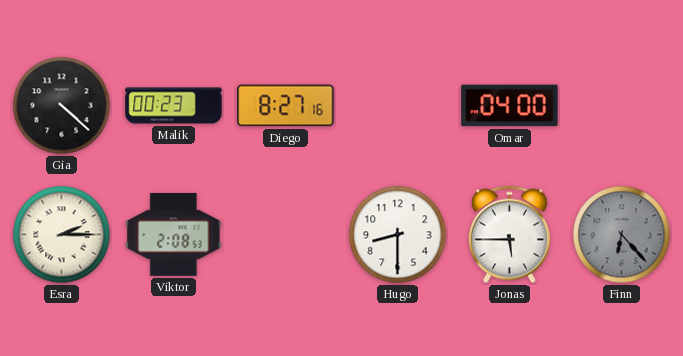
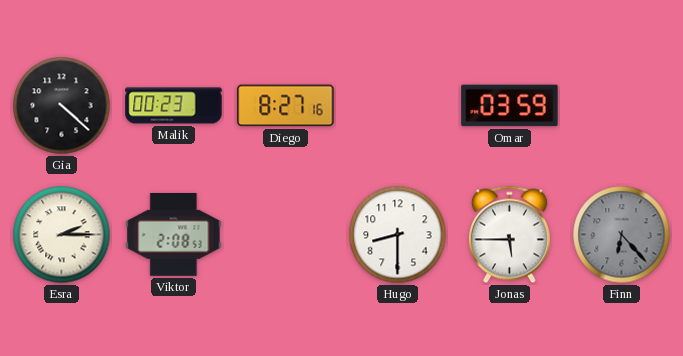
Omar: 04:00 -> 03:59
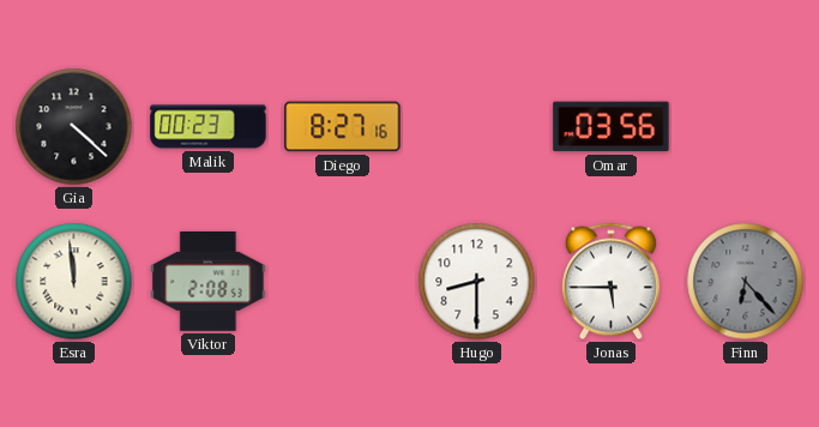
Omar: 03:59 -> 03:56
Esra: 2:15 -> 11:59
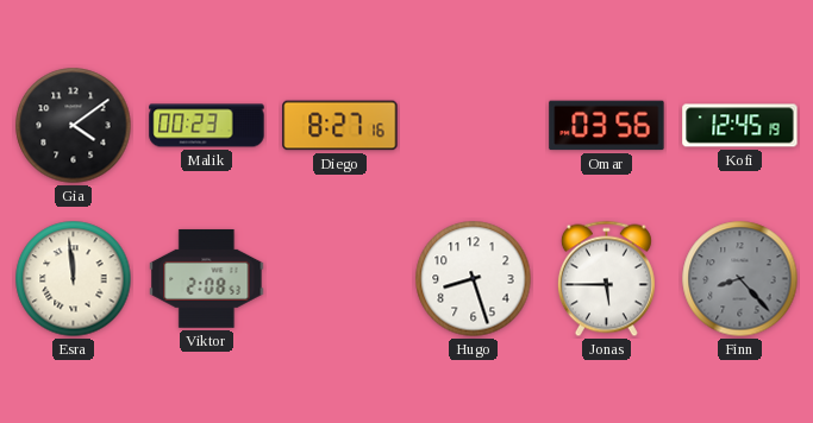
Gia: 4:22 -> 4:09
Kofi: none -> 12:45
Hugo: 8:30 -> 8:27
Finn: 6:23 -> 8:23
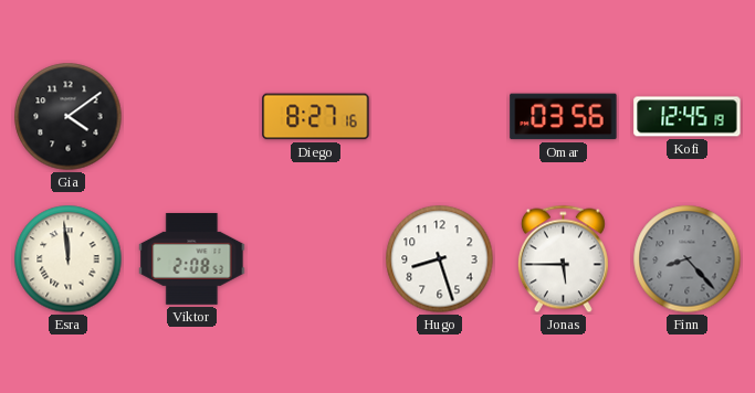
Malik: 00:23 -> none
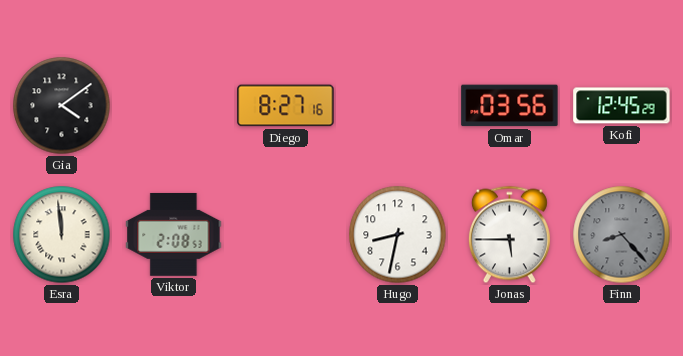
Kofi: 12:45:19 -> 12:45:29
Hugo: 8:27 -> 8:32
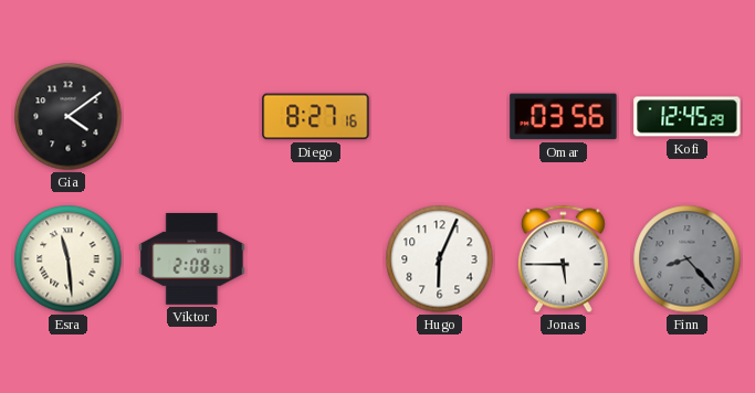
Esra: 11:59 -> 11:29
Hugo: 8:32 -> 6:04
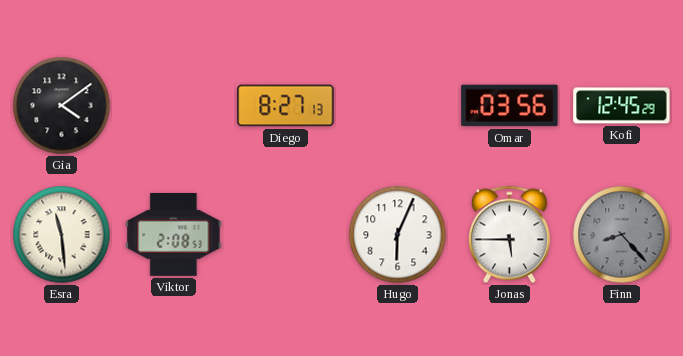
Diego: 8:27:16 -> 8:27:13
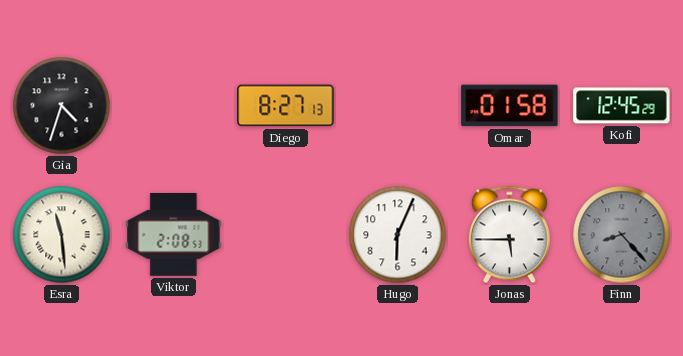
Gia: 4:09 -> 4:33
Omar: 03:56 -> 01:58
